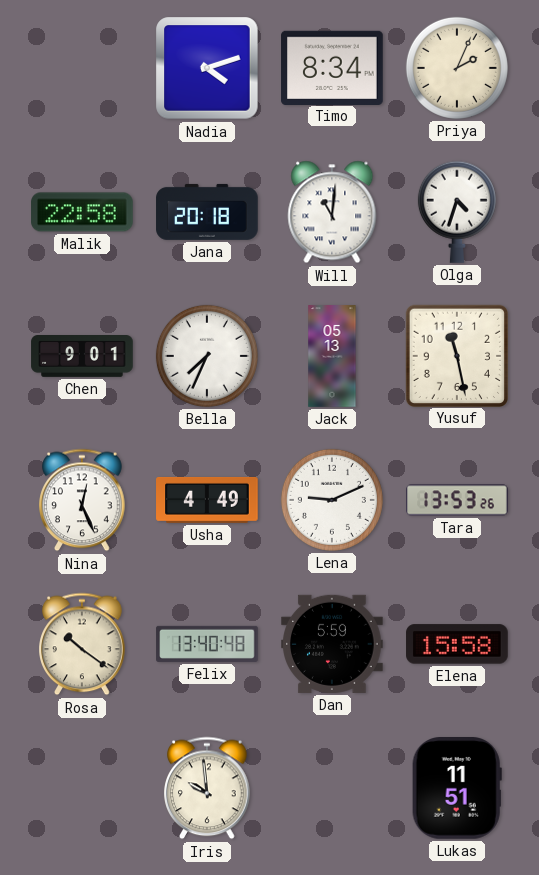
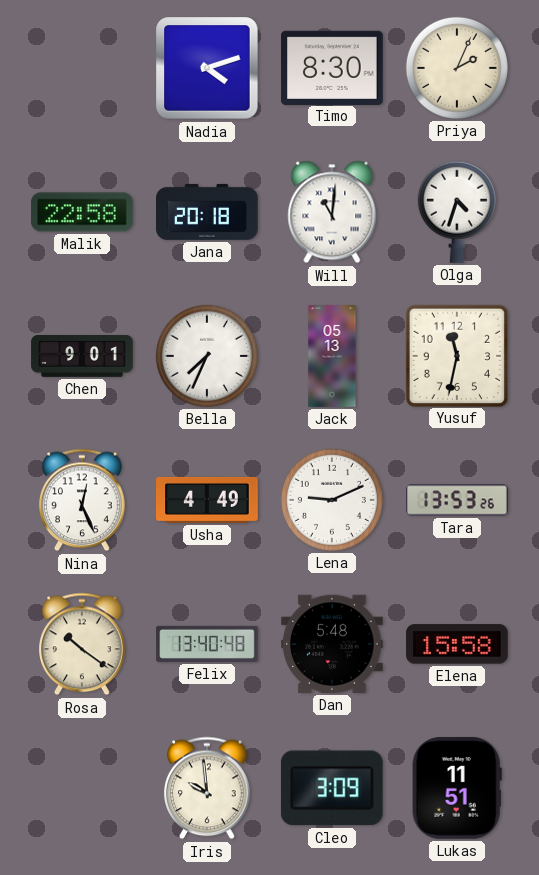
Timo: 8:34 -> 8:30
Yusuf: 11:28 -> 11:32
Dan: 5:59 -> 5:48
Cleo: none -> 3:09
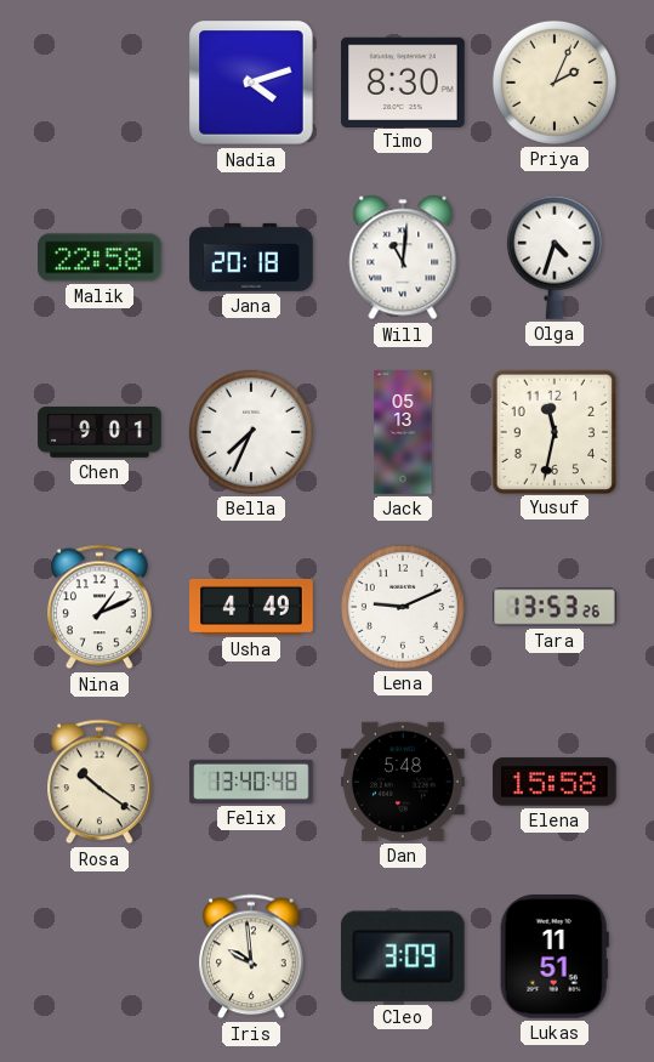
Nina: 12:26 -> 1:11
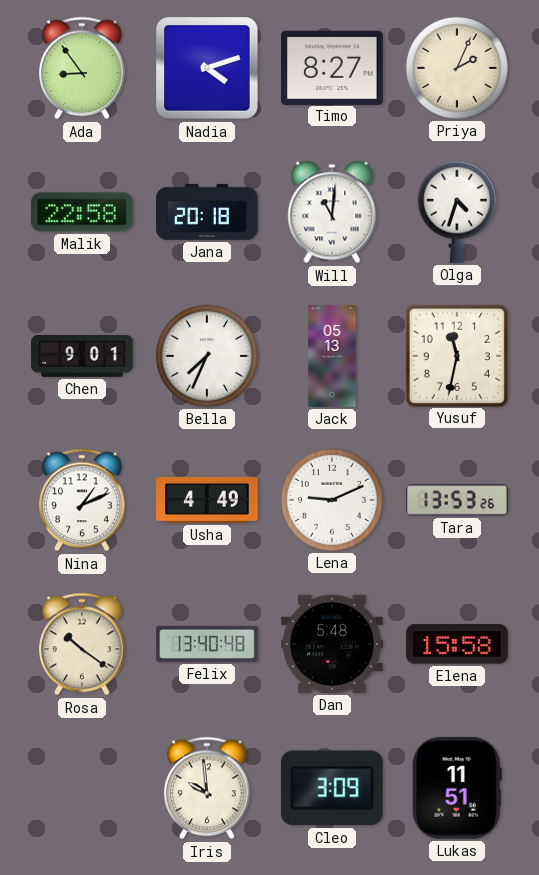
Ada: none -> 8:54
Timo: 8:30 -> 8:27
